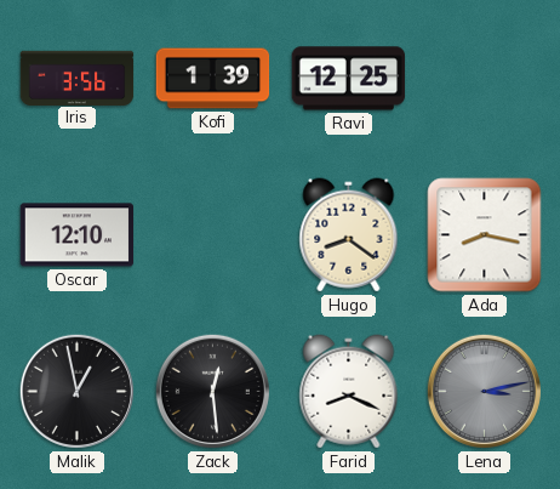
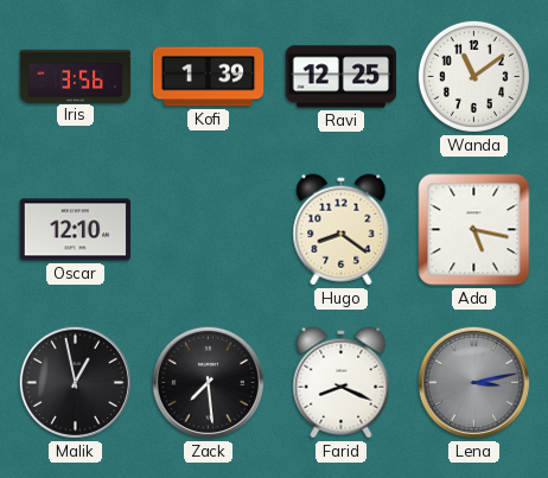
Wanda: none -> 11:09
Ada: 8:17 -> 5:17
Zack: 12:29 -> 7:29
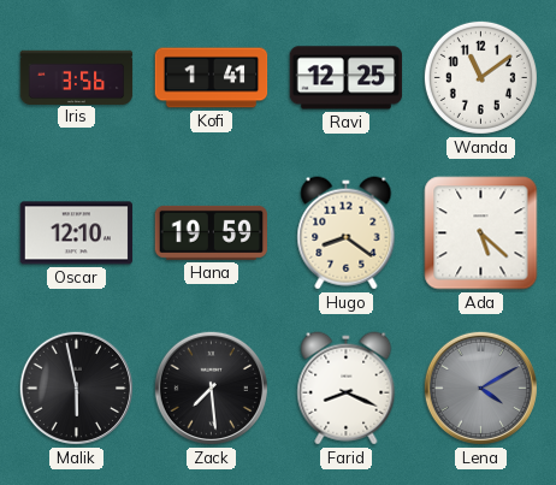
Kofi: 1:39 -> 1:41
Hana: none -> 19:59
Ada: 5:17 -> 5:22
Malik: 12:58 -> 5:58
Lena: 3:13 -> 4:10
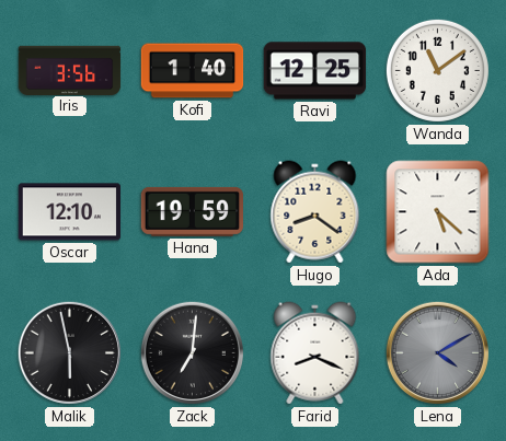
Kofi: 1:41 -> 1:40
Zack: 7:29 -> 7:01
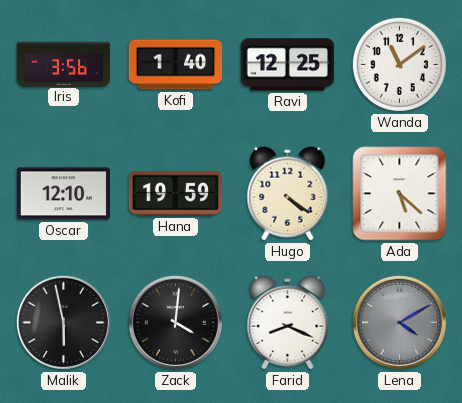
Hugo: 8:21 -> 4:21
Zack: 7:01 -> 4:01
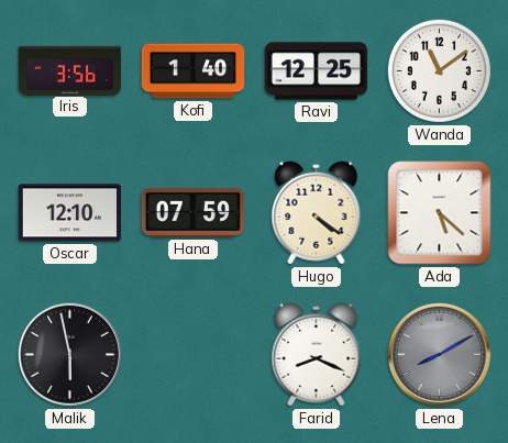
Hana: 19:59 -> 07:59
Zack: 4:01 -> none
Lena: 4:10 -> 8:10
